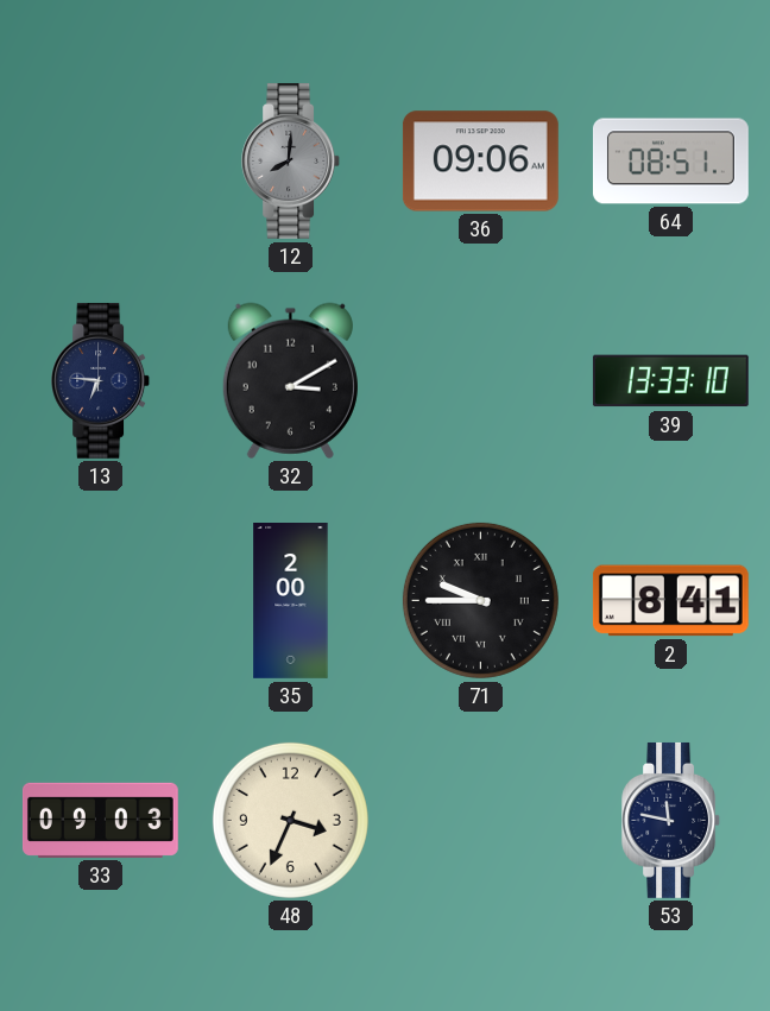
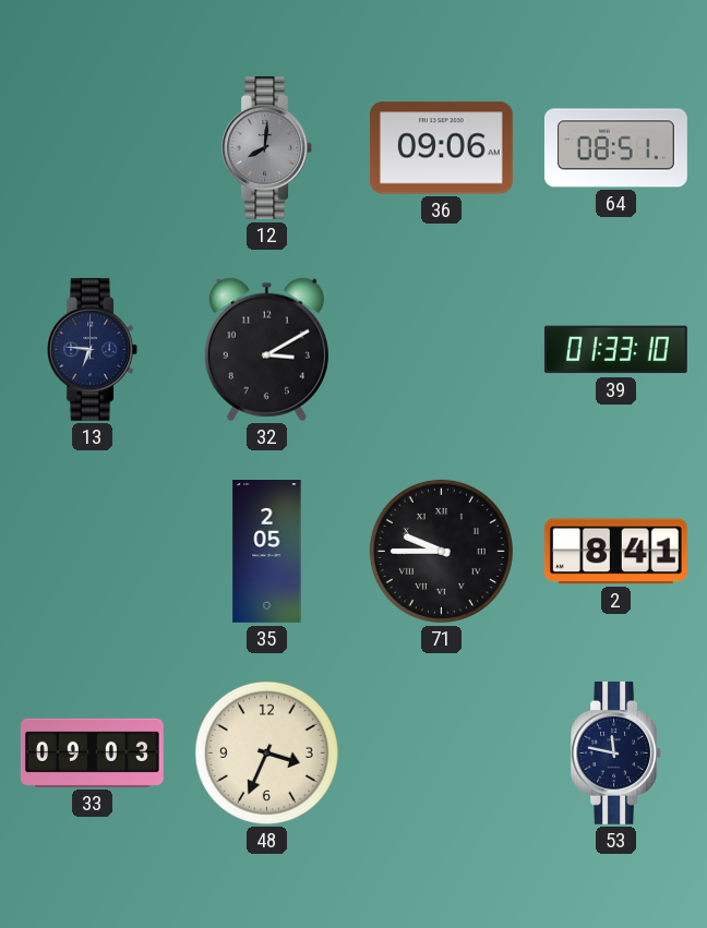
39: 13:33 -> 01:33
35: 2:00 -> 2:05
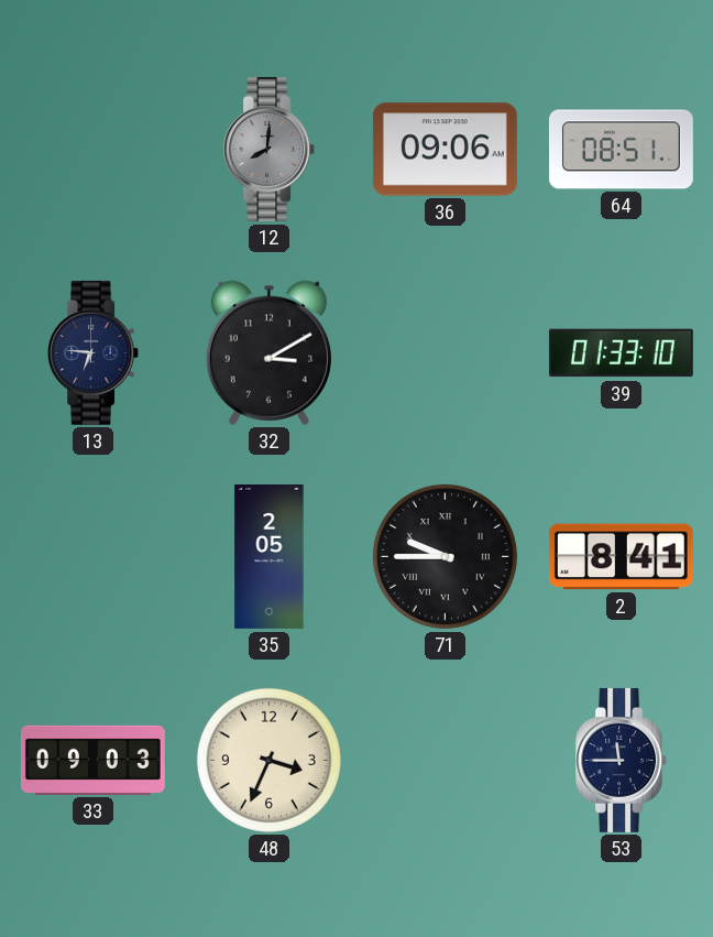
53: 11:47 -> 11:45
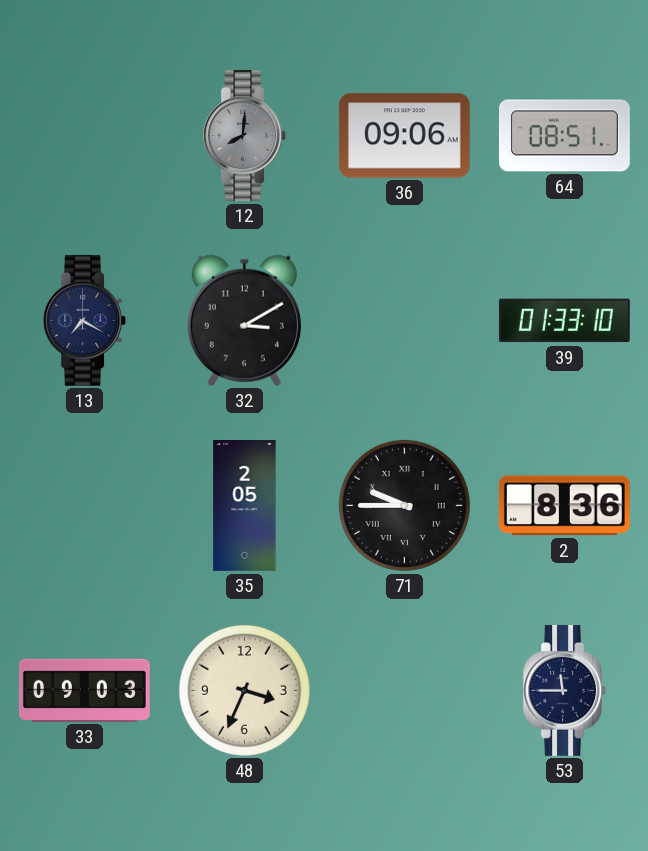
13: 6:46 -> 7:20
2: 8:41 -> 8:36
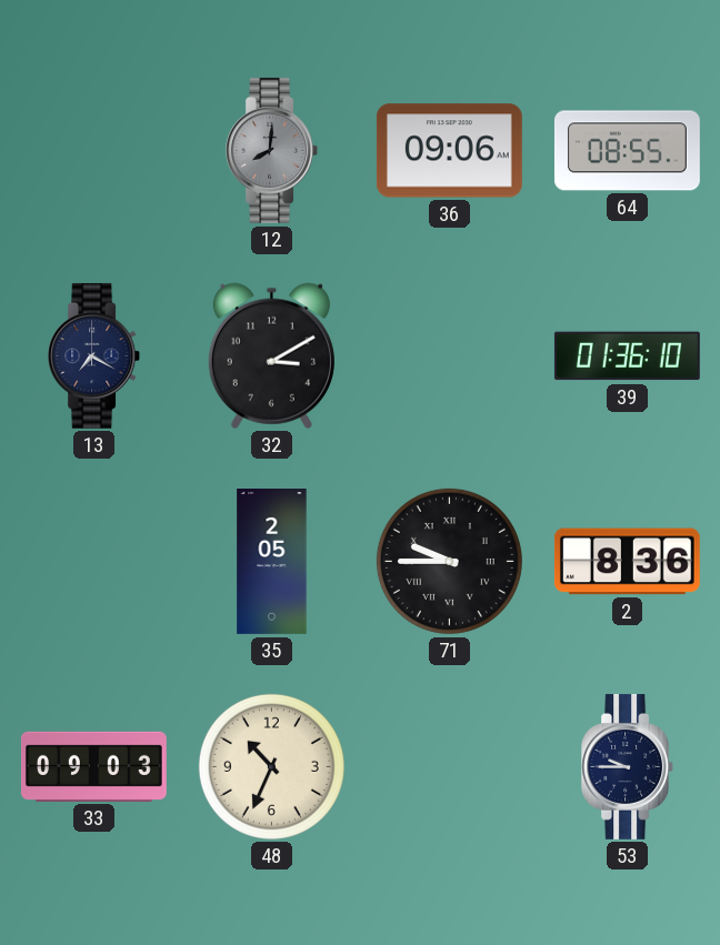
64: 08:51 -> 08:55
39: 01:33 -> 01:36
48: 3:34 -> 10:34
53: 11:45 -> 9:45
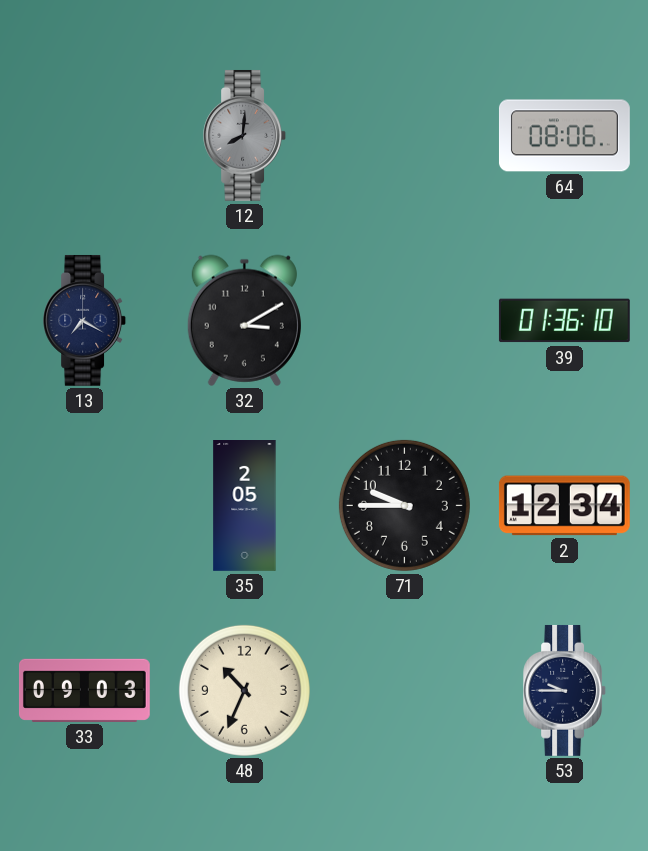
36: 09:06 -> none
64: 08:55 -> 08:06
71 numerals: Roman -> Arabic
2: 8:36 -> 12:34
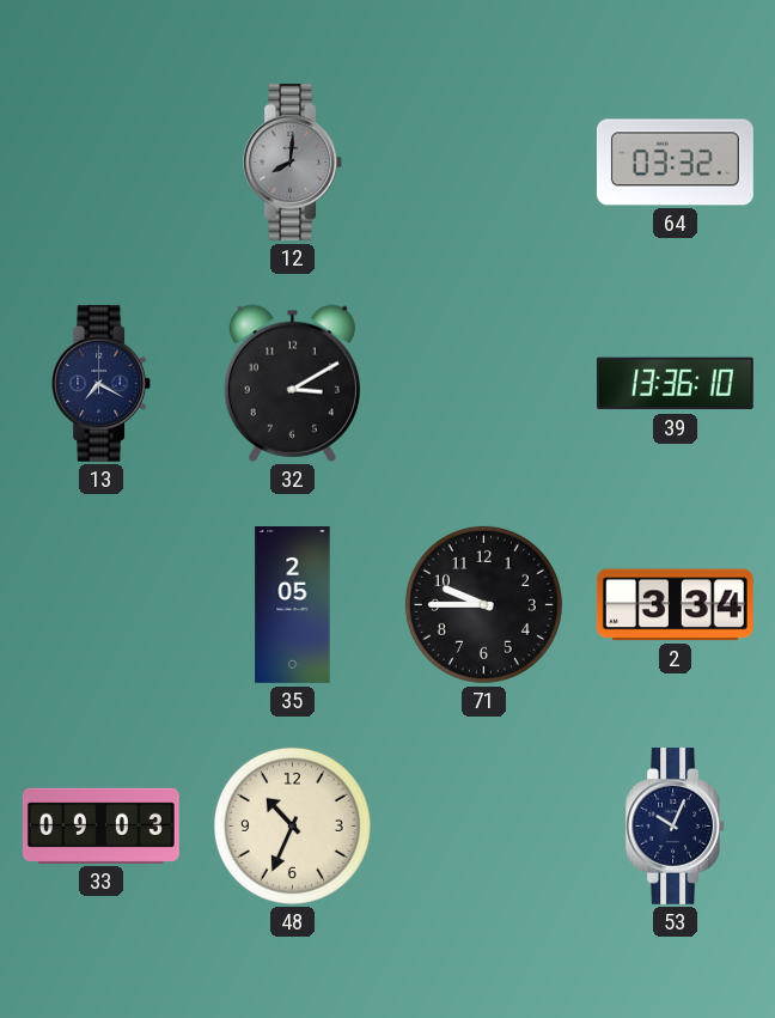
64: 08:06 -> 03:32
39: 01:36 -> 13:36
2: 12:34 -> 3:34
53: 9:45 -> 10:04
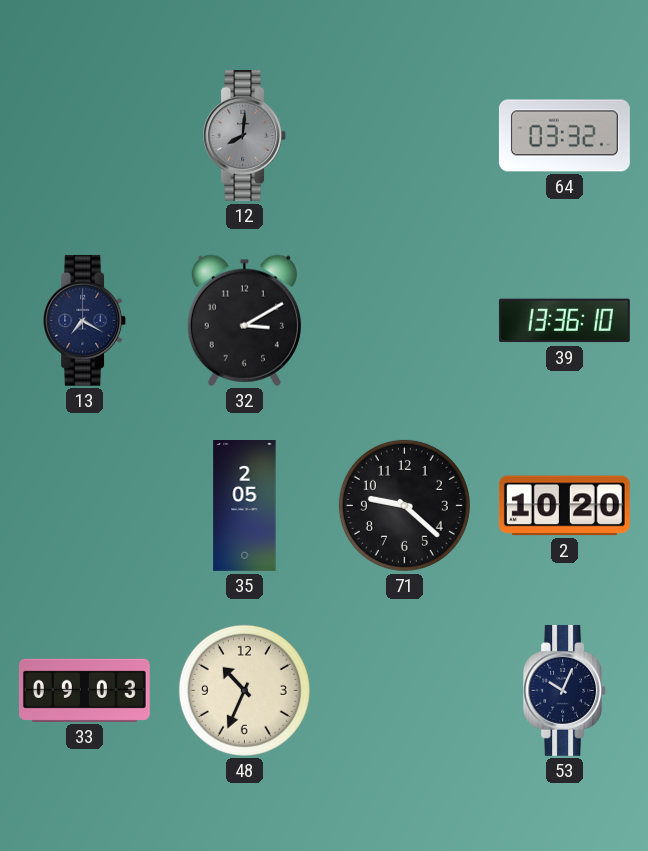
71: 9:45 -> 9:22
2: 3:34 -> 10:20
